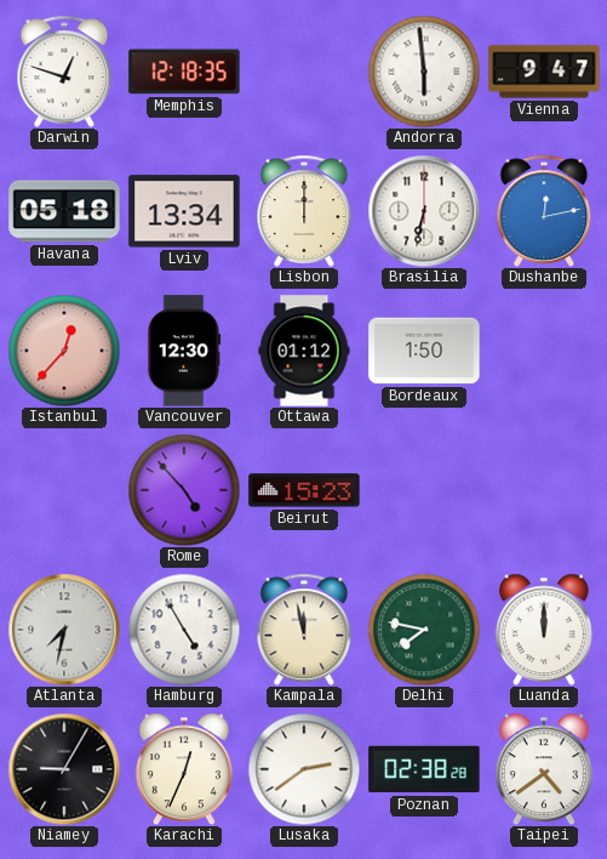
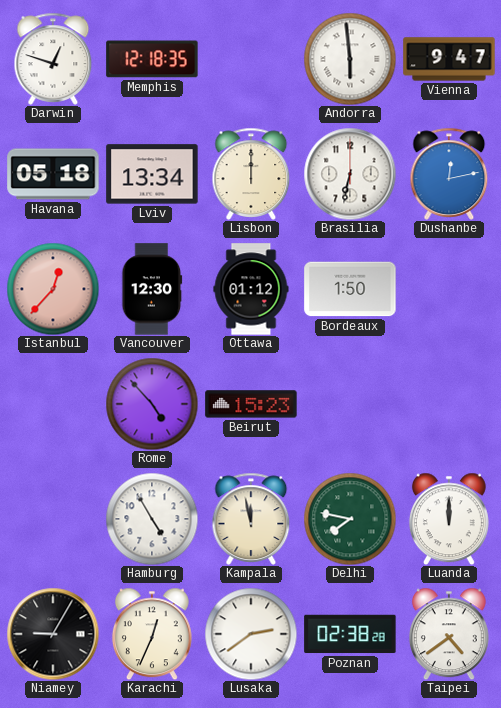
Atlanta: 7:32 -> none
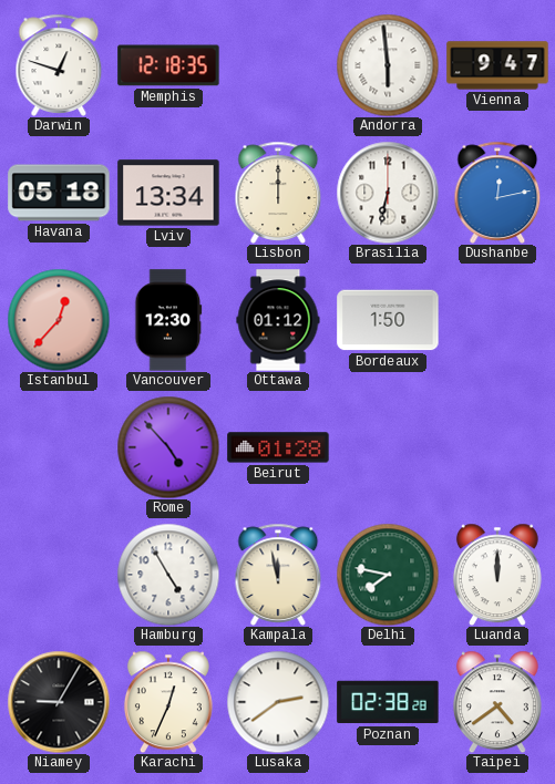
Beirut: 15:23 -> 01:28
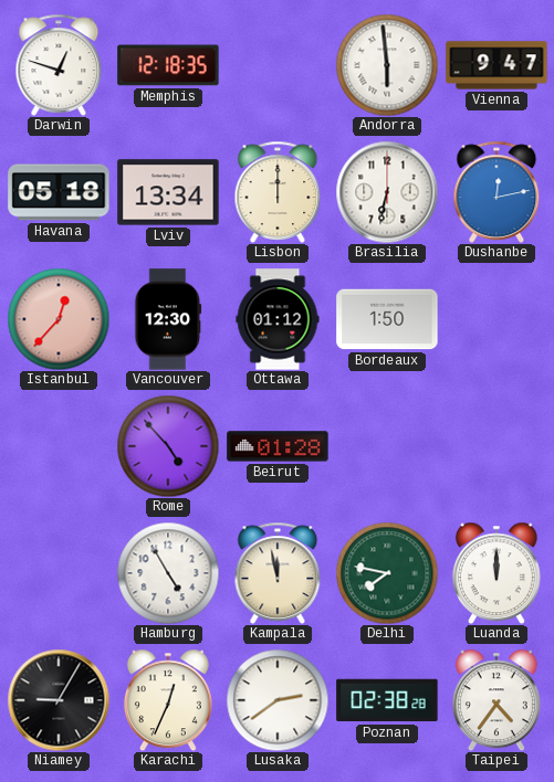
Taipei: 4:39 -> 4:36
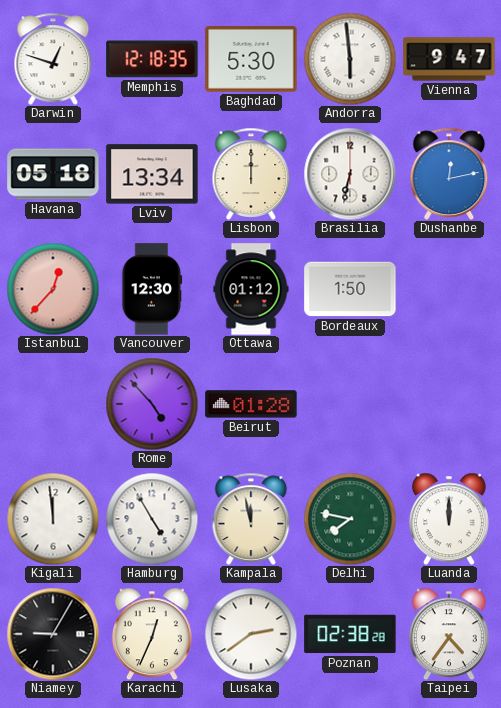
Baghdad: none -> 5:30
Kigali: none -> 11:59
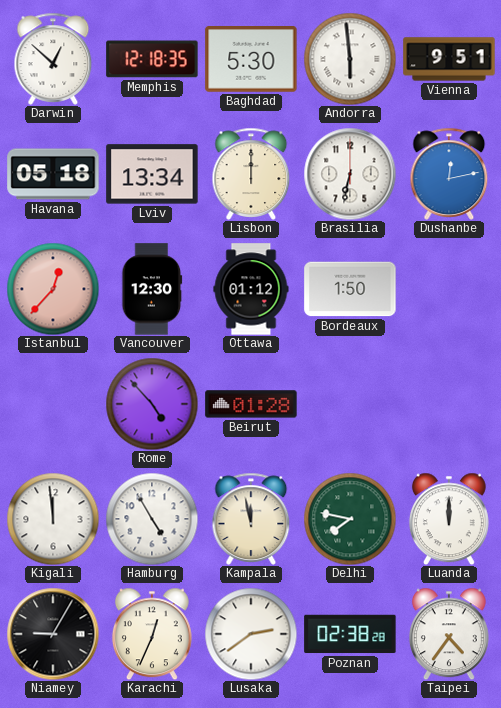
Darwin: 12:48 -> 12:52
Vienna: 9:47 -> 9:51
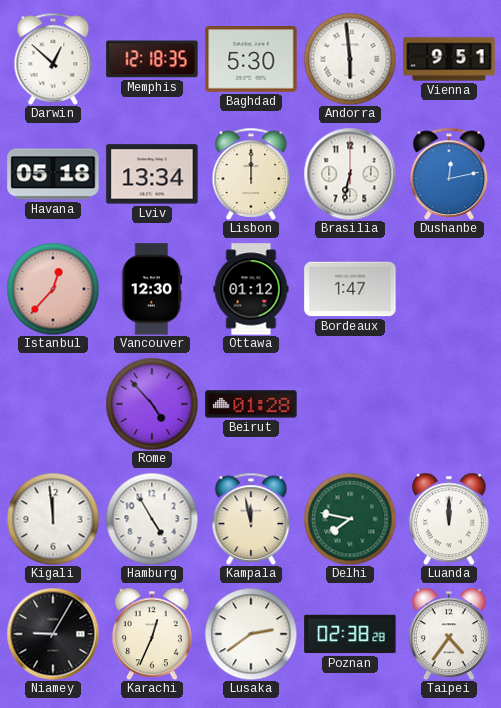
Bordeaux: 1:50 -> 1:47
